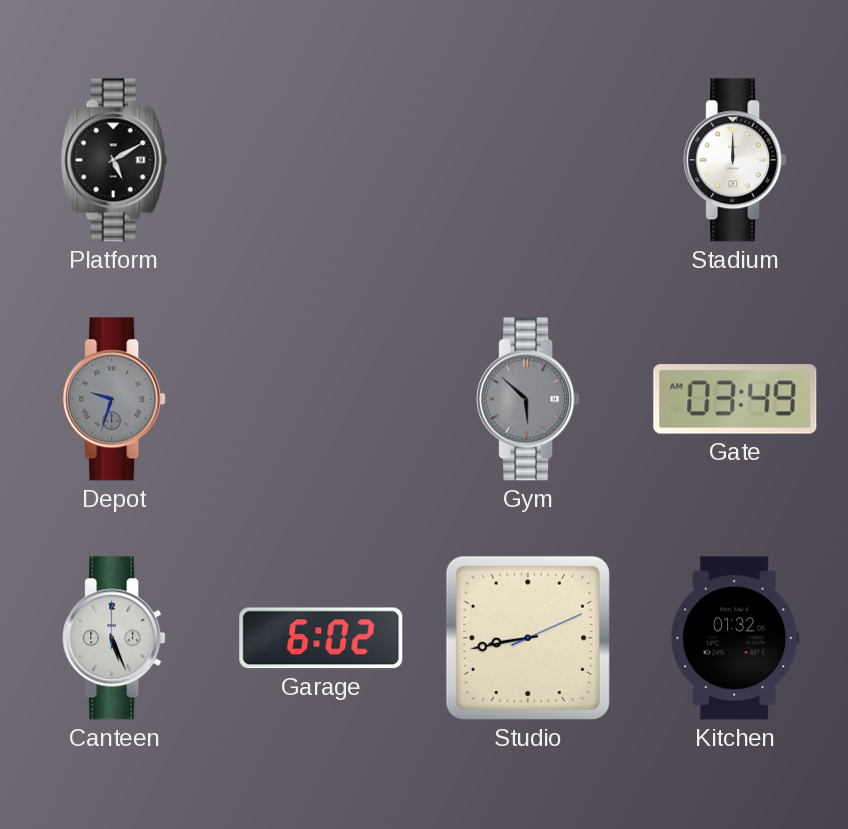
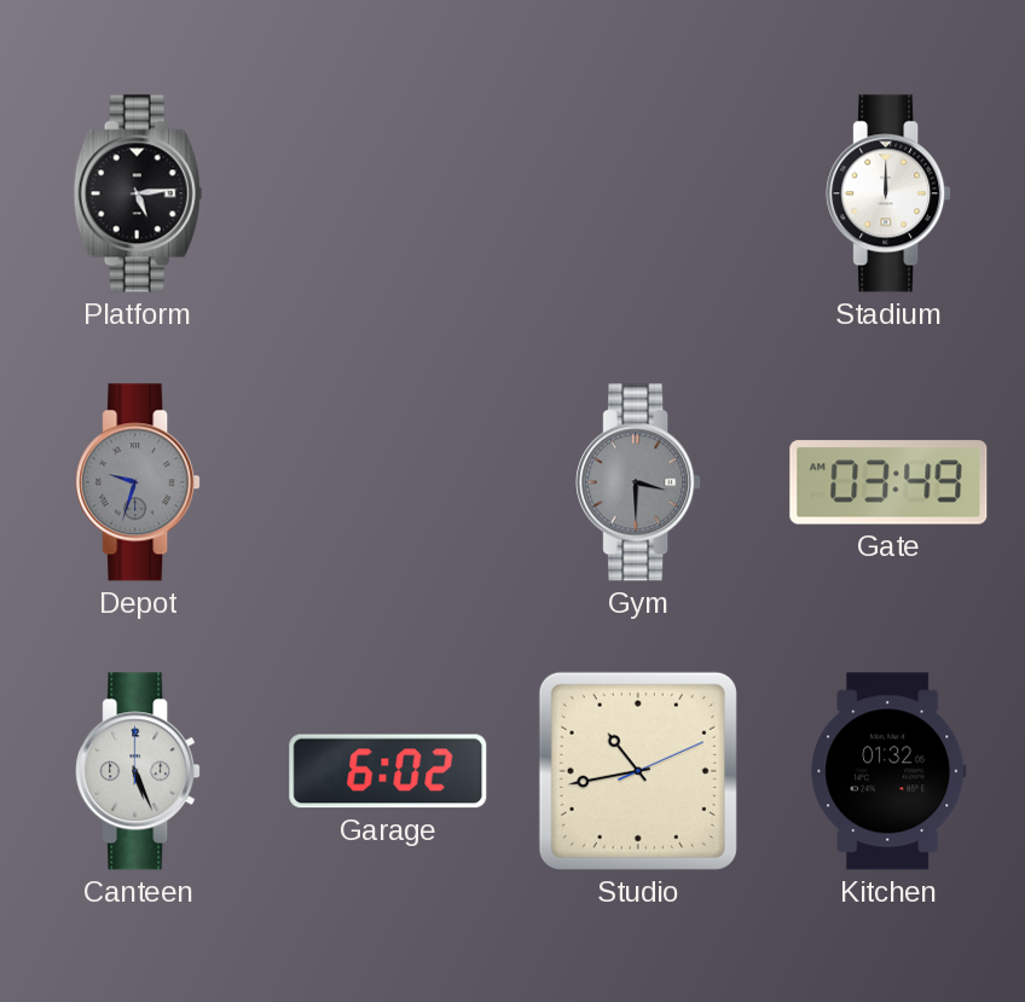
Platform: 5:10 -> 5:14
Gym: 5:52 -> 3:30
Studio: 8:43 -> 10:43
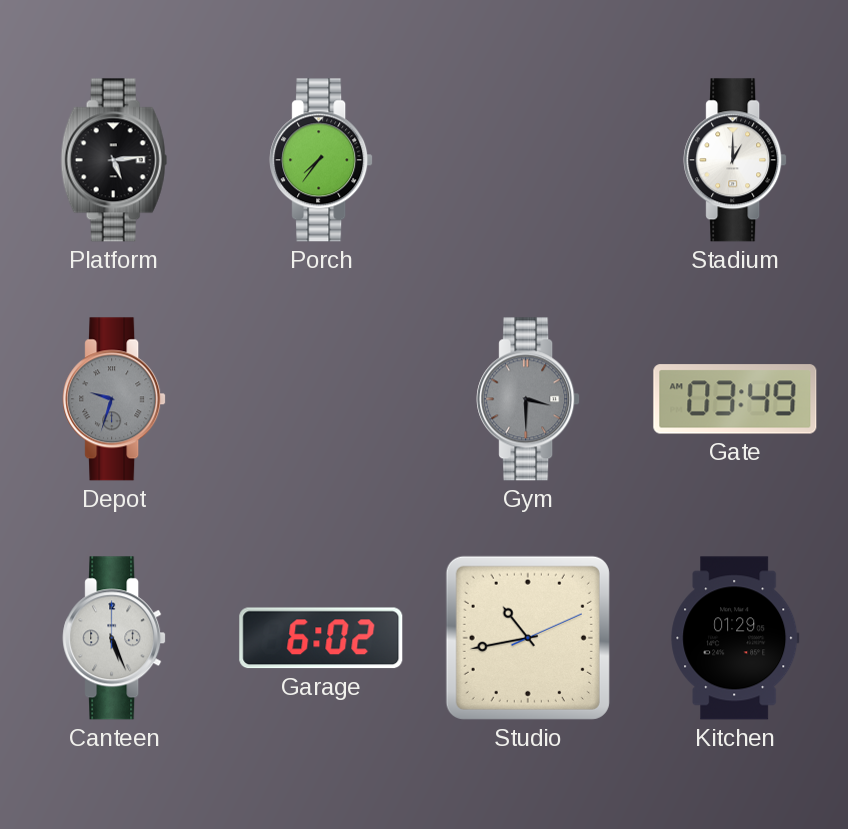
Porch: none -> 7:36
Stadium: 12:00 -> 1:00
Kitchen: 01:32 -> 01:29
